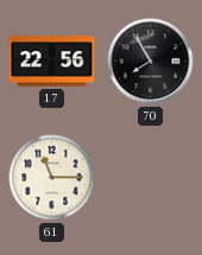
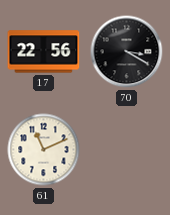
70: 7:55 -> 3:20
61: 11:15 -> 11:11
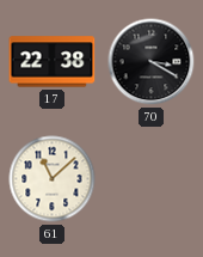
17: 22:56 -> 22:38
61: 11:11 -> 11:08
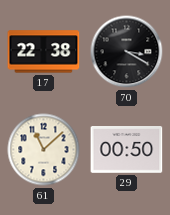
29: none -> 00:50
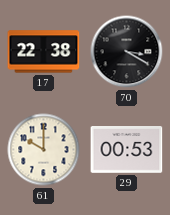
61: 11:08 -> 10:00
29: 00:50 -> 00:53
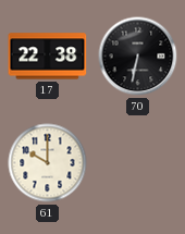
70: 3:20 -> 6:32
29: 00:53 -> none
